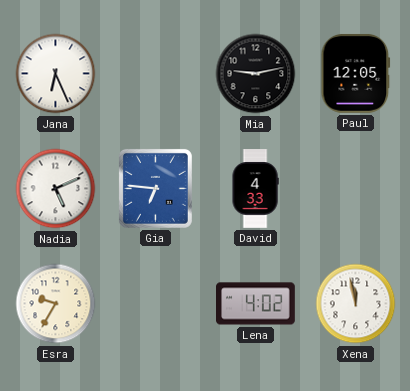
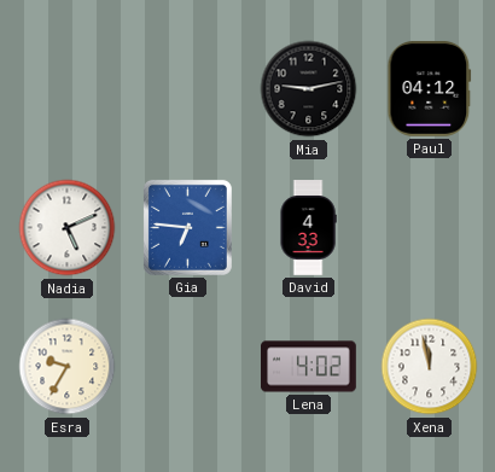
Jana: 6:26 -> none
Paul: 12:05 -> 04:12
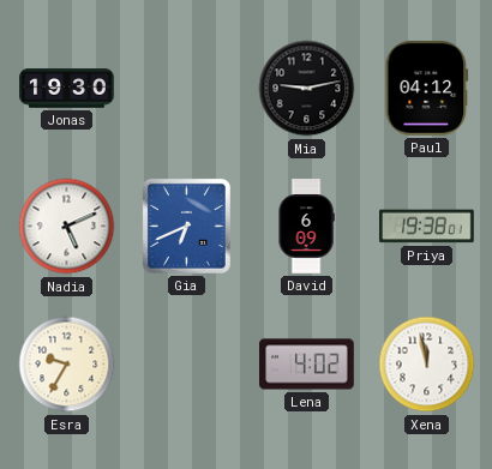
Jonas: none -> 19:30
Gia: 6:46 -> 6:41
David: 4:33 -> 6:09
Priya: none -> 19:38
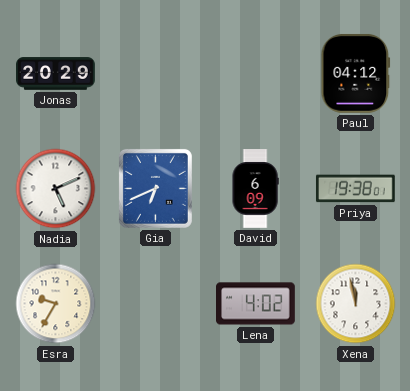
Jonas: 19:30 -> 20:29
Mia: 9:13 -> none
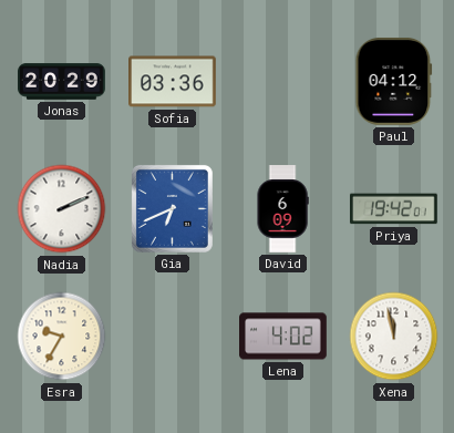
Sofia: none -> 03:36
Nadia: 5:11 -> 2:11
Priya: 19:38 -> 19:42
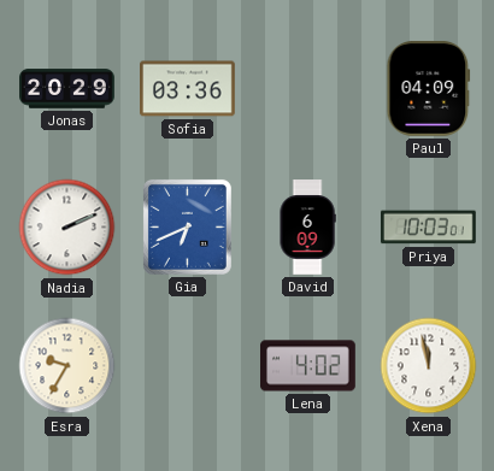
Paul: 04:12 -> 04:09
Priya: 19:42 -> 10:03
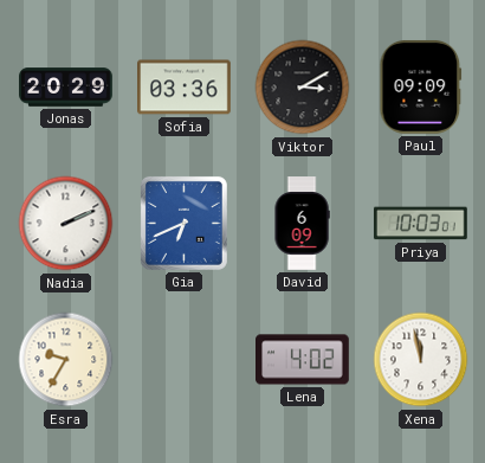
Viktor: none -> 3:10
Paul: 04:09 -> 09:09
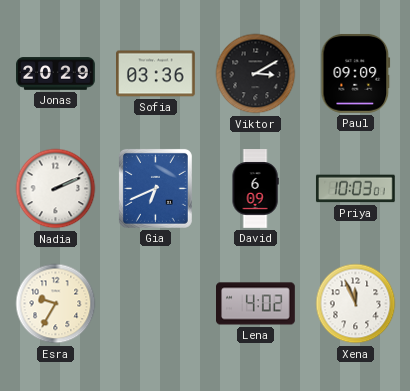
Xena: 11:58 -> 11:56
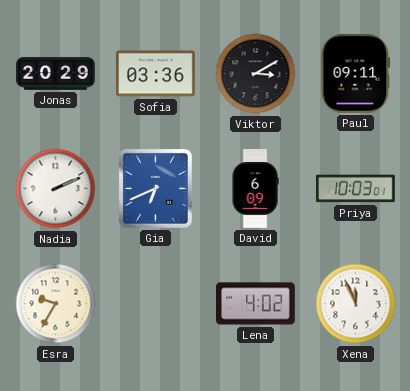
Paul: 09:09 -> 09:11
